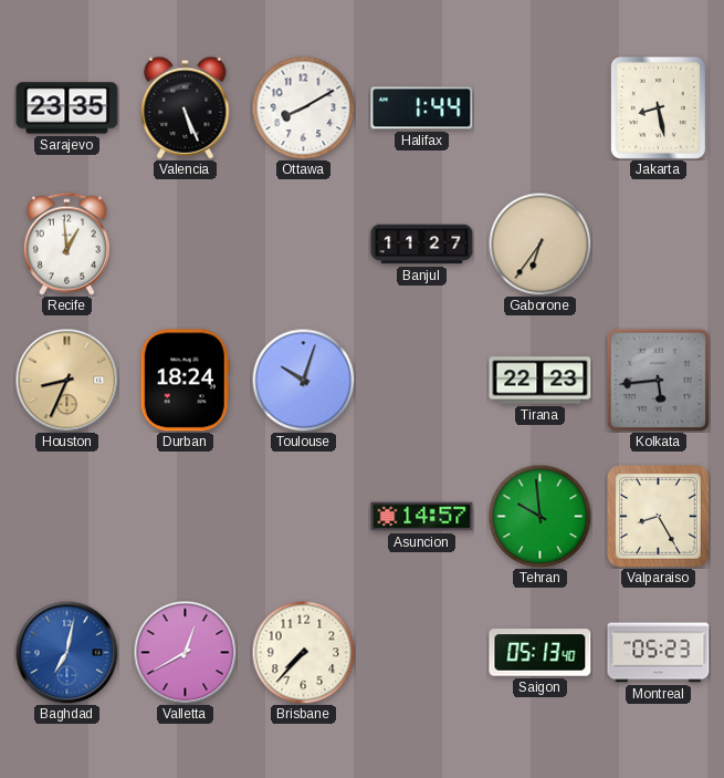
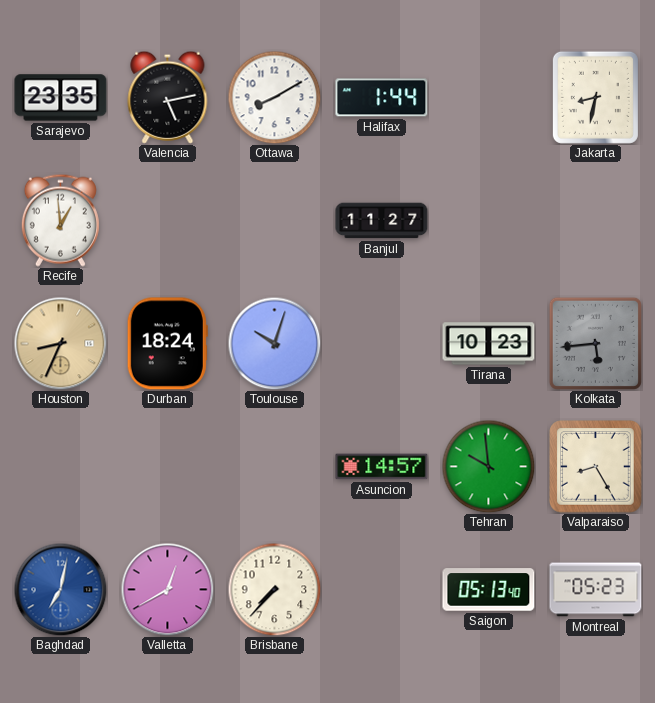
Valencia: 5:26 -> 5:13
Jakarta: 8:28 -> 8:32
Gaborone: 6:36 -> none
Tirana: 22:23 -> 10:23
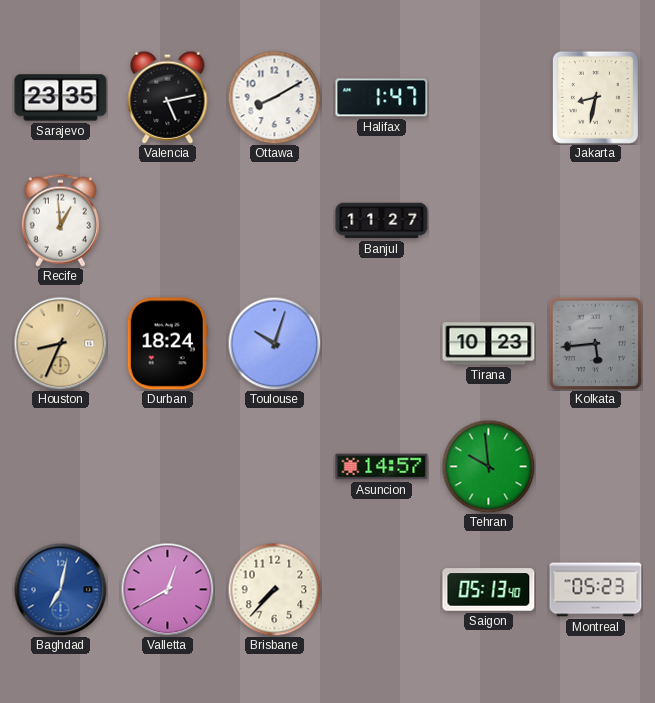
Halifax: 1:44 -> 1:47
Valparaiso: 8:25 -> none
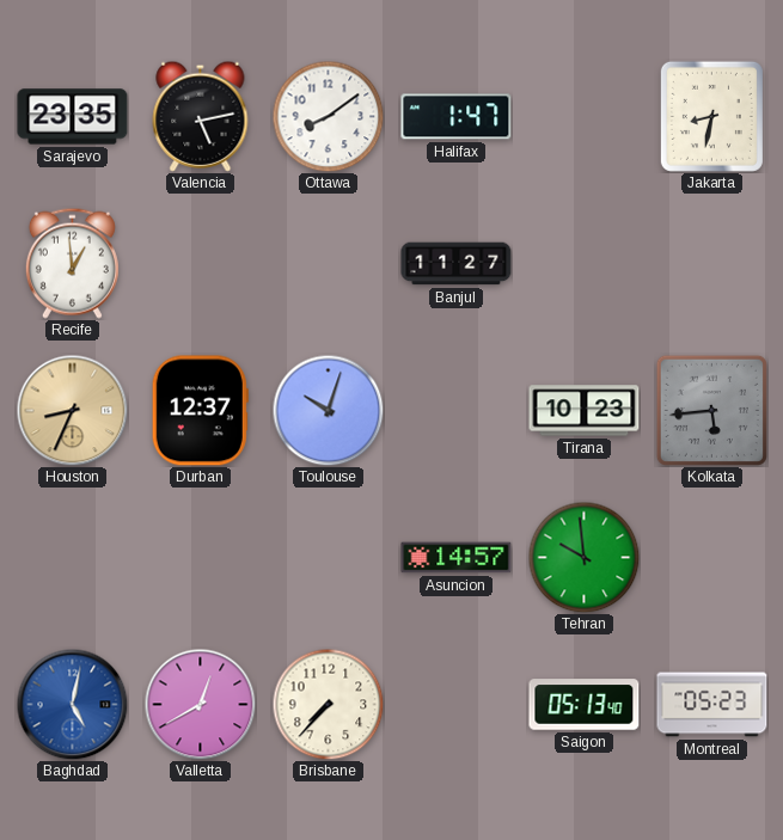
Ottawa: 8:10 -> 8:09
Durban: 18:24 -> 12:37
Baghdad: 7:02 -> 5:02
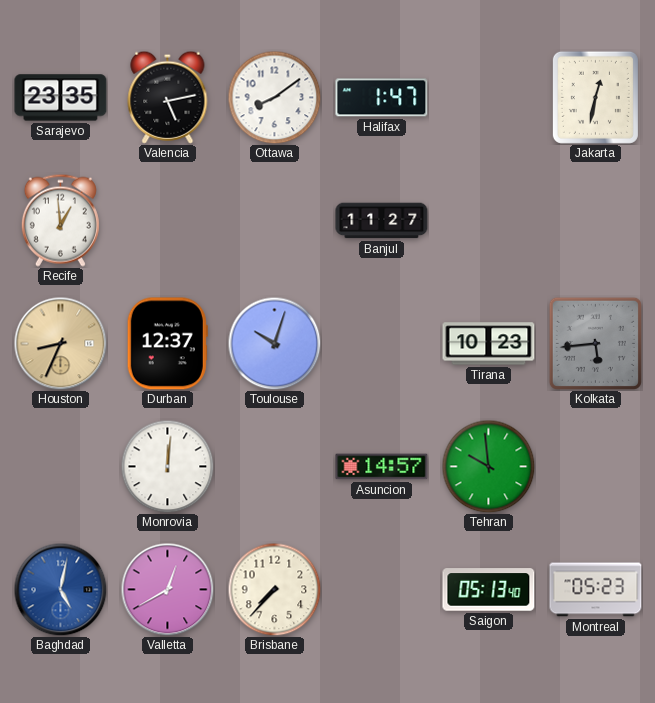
Jakarta: 8:32 -> 12:32
Monrovia: none -> 12:01
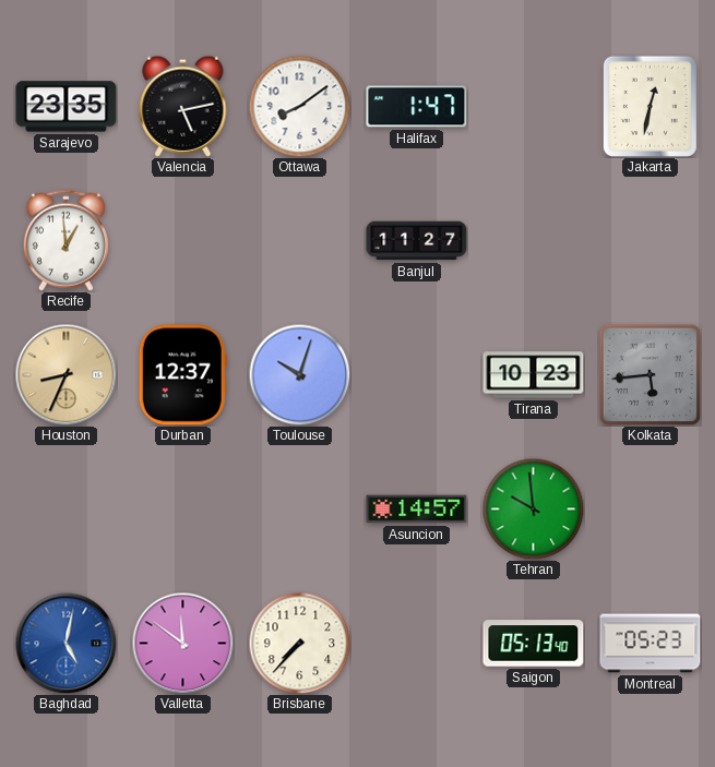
Monrovia: 12:01 -> none
Valletta: 12:40 -> 11:51
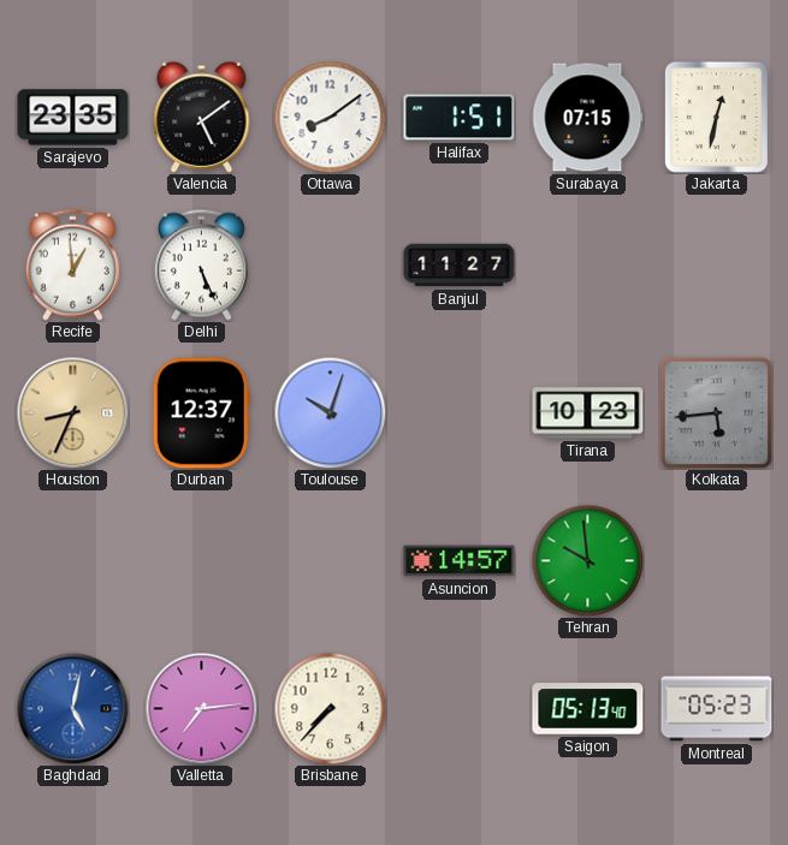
Valencia: 5:13 -> 5:09
Halifax: 1:47 -> 1:51
Surabaya: none -> 07:15
Delhi: none -> 5:26
Valletta: 11:51 -> 7:14
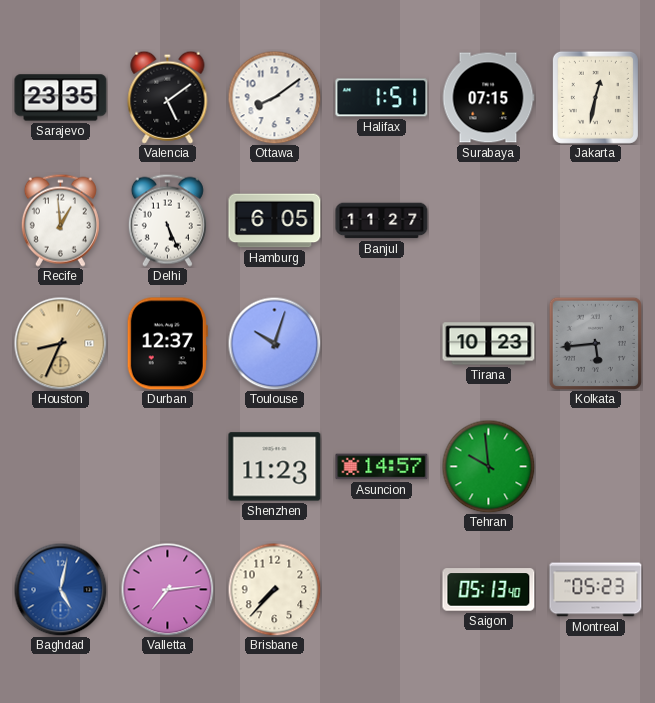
Hamburg: none -> 6:05
Shenzhen: none -> 11:23
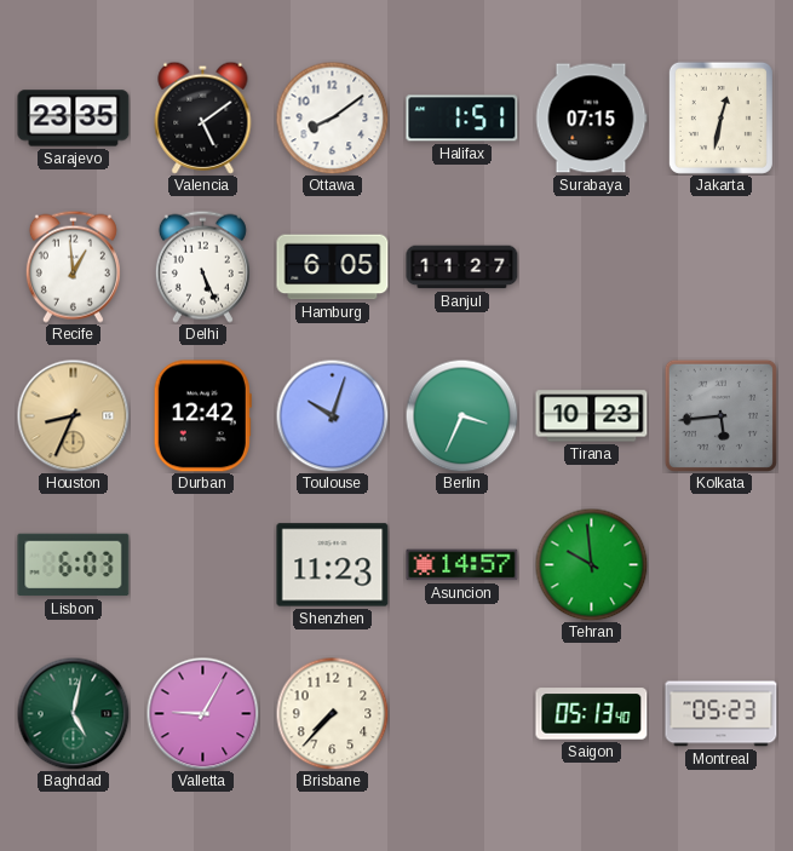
Durban: 12:37 -> 12:42
Berlin: none -> 3:34
Lisbon: none -> 6:03
Baghdad dial: blue -> green
Valletta: 7:14 -> 9:05
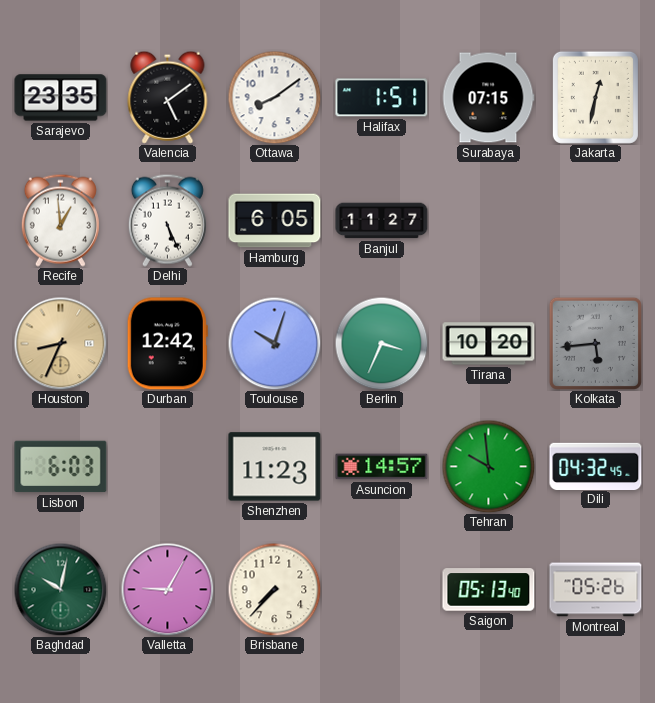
Tirana: 10:23 -> 10:20
Dili: none -> 04:32
Baghdad: 5:02 -> 10:02
Montreal: 05:23 -> 05:26
